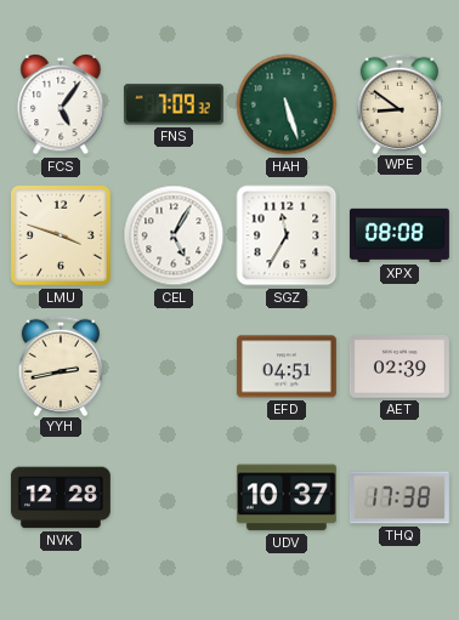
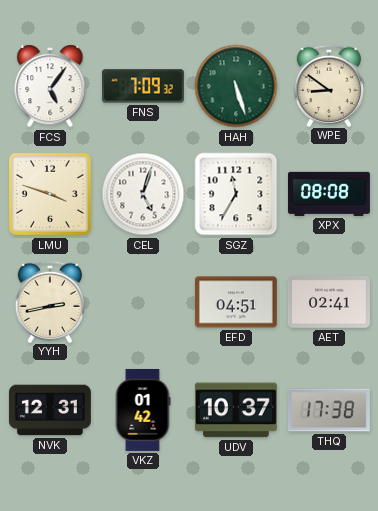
CEL: 5:05 -> 5:03
AET: 02:39 -> 02:41
NVK: 12:28 -> 12:31
VKZ: none -> 01:42
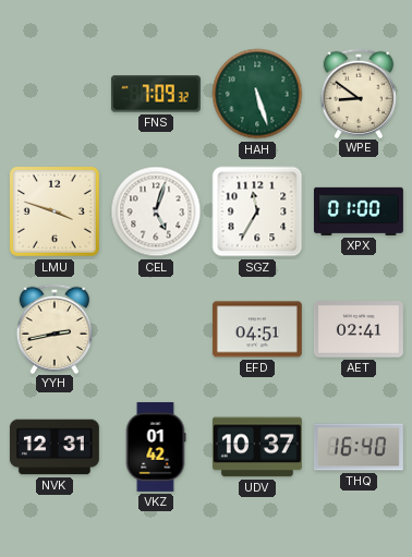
FCS: 5:06 -> none
XPX: 08:08 -> 01:00
THQ: 17:38 -> 16:40
